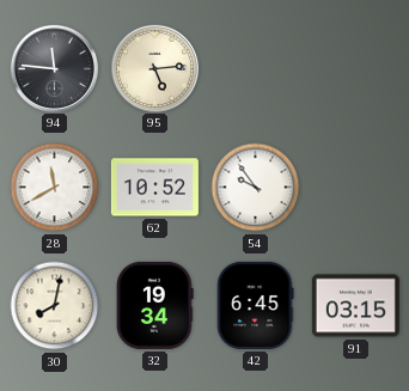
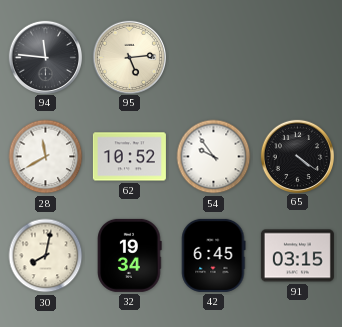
65: none -> 4:21
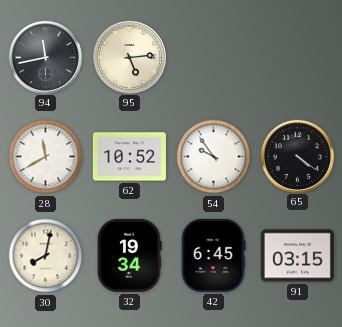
94: 11:46 -> 11:43
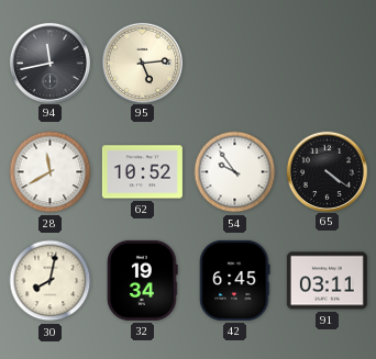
91: 03:15 -> 03:11
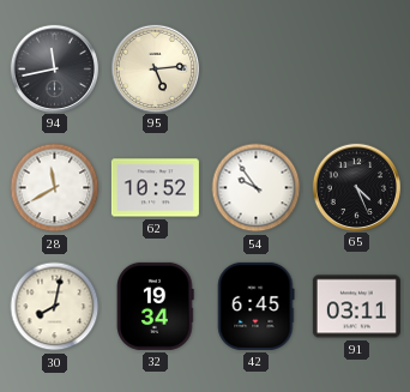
65: 4:21 -> 4:26
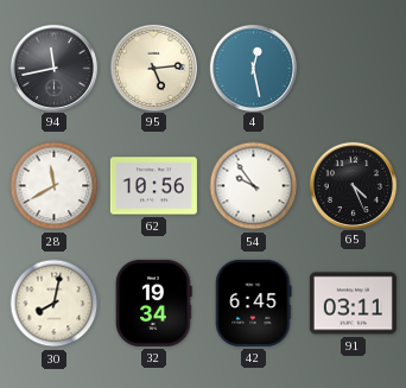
4: none -> 12:28
62: 10:52 -> 10:56
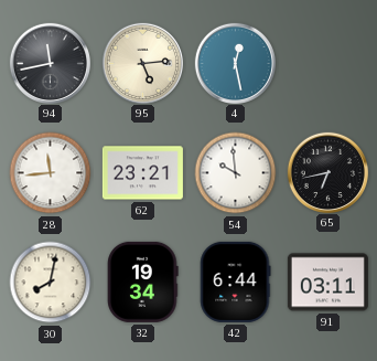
28: 11:40 -> 11:44
62: 10:56 -> 23:21
54: 9:54 -> 9:59
65: 4:26 -> 6:43
42: 6:45 -> 6:44
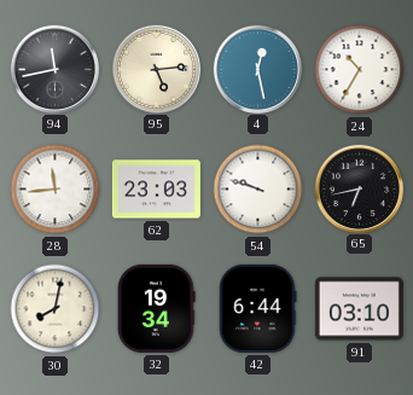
24: none -> 10:35
62: 23:21 -> 23:03
54: 9:59 -> 9:48
91: 03:11 -> 03:10
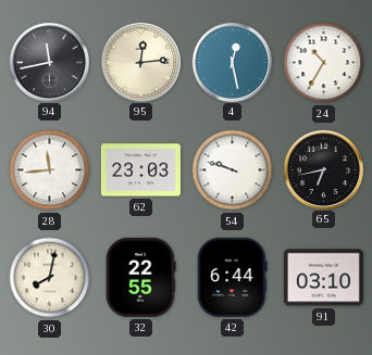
95: 5:14 -> 12:14
32: 19:34 -> 22:55
